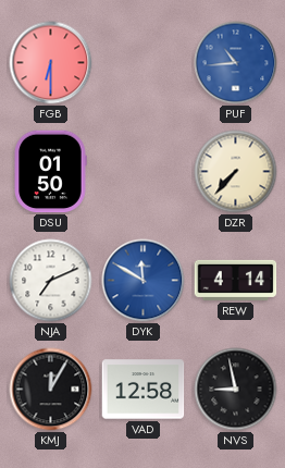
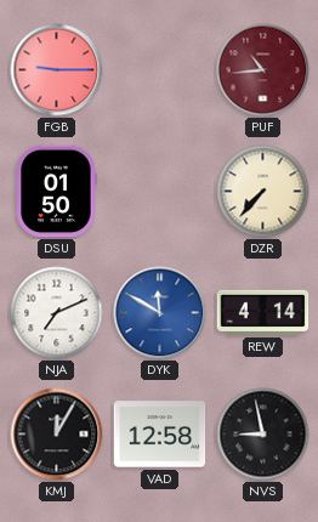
FGB: 6:30 -> 9:15
PUF dial: blue -> burgundy
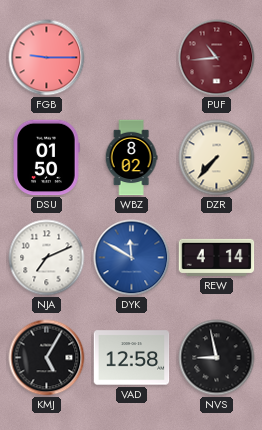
WBZ: none -> 8:02
KMJ: 12:05 -> 5:05
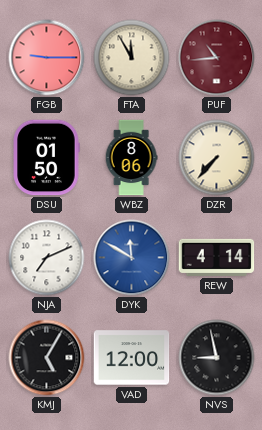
FTA: none -> 11:55
WBZ: 8:02 -> 8:06
VAD: 12:58 -> 12:00
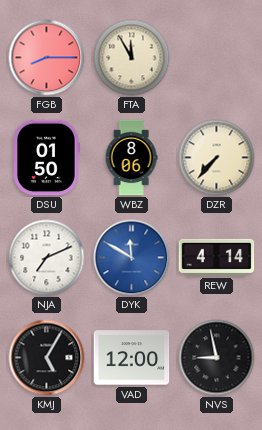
FGB: 9:15 -> 8:15
PUF: 10:44 -> none
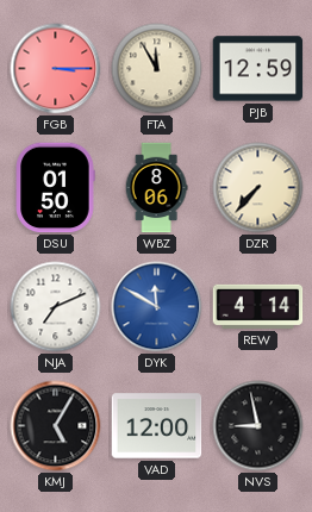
FGB: 8:15 -> 3:15
PJB: none -> 12:59
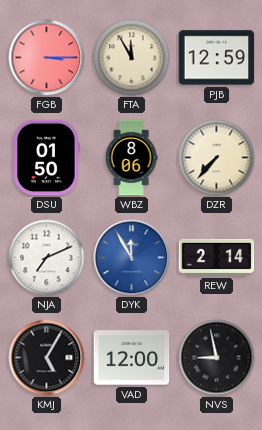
DYK: 11:50 -> 11:55
REW: 4:14 -> 2:14
